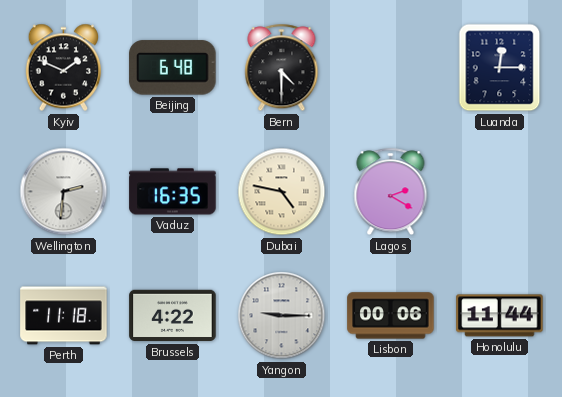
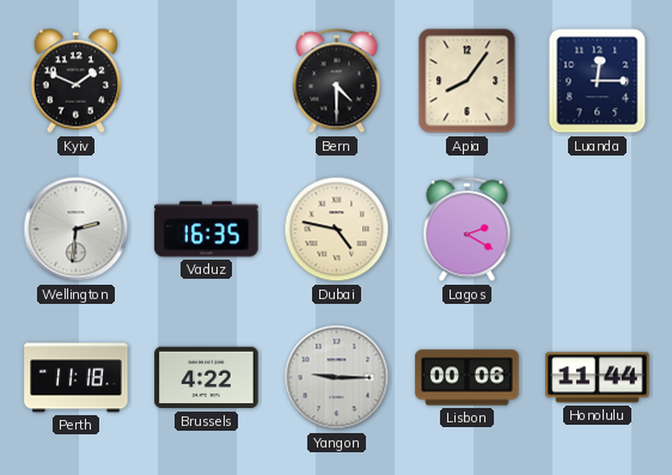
Beijing: 6:48 -> none
Apia: none -> 8:06
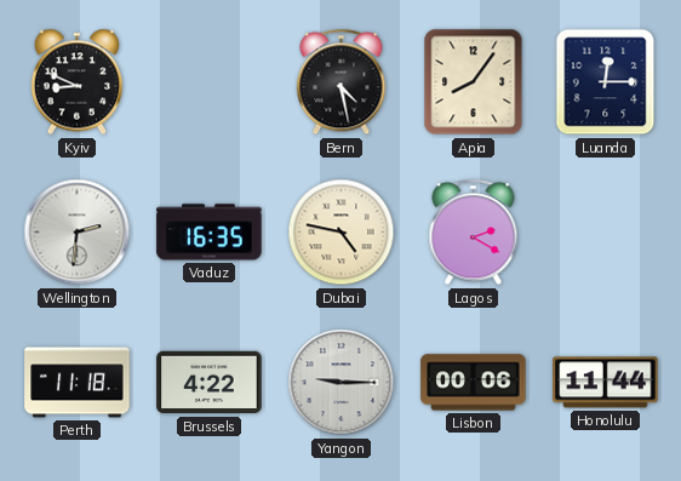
Kyiv: 1:49 -> 8:49
Bern: 4:30 -> 4:28
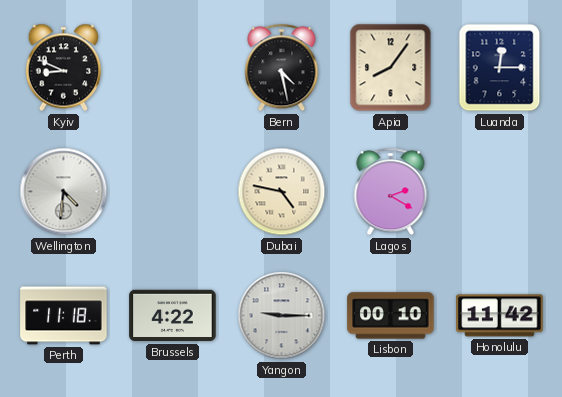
Wellington: 2:31 -> 4:31
Vaduz: 16:35 -> none
Lisbon: 00:06 -> 00:10
Honolulu: 11:44 -> 11:42
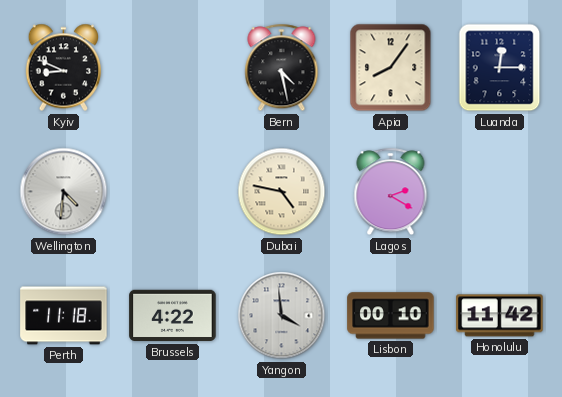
Yangon: 9:15 -> 3:59
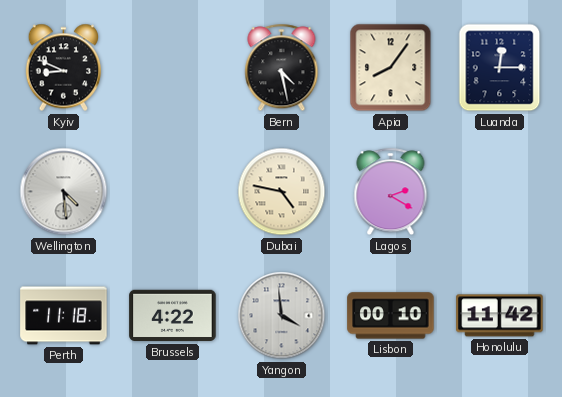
Wellington: 4:31 -> 4:29
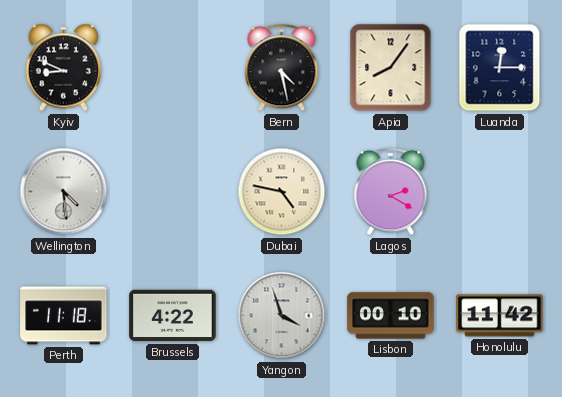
Yangon: 3:59 -> 3:57
